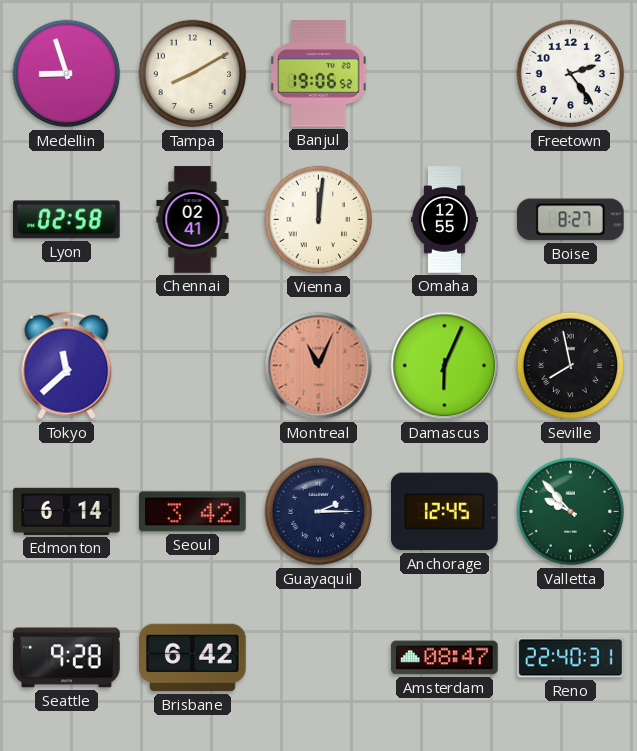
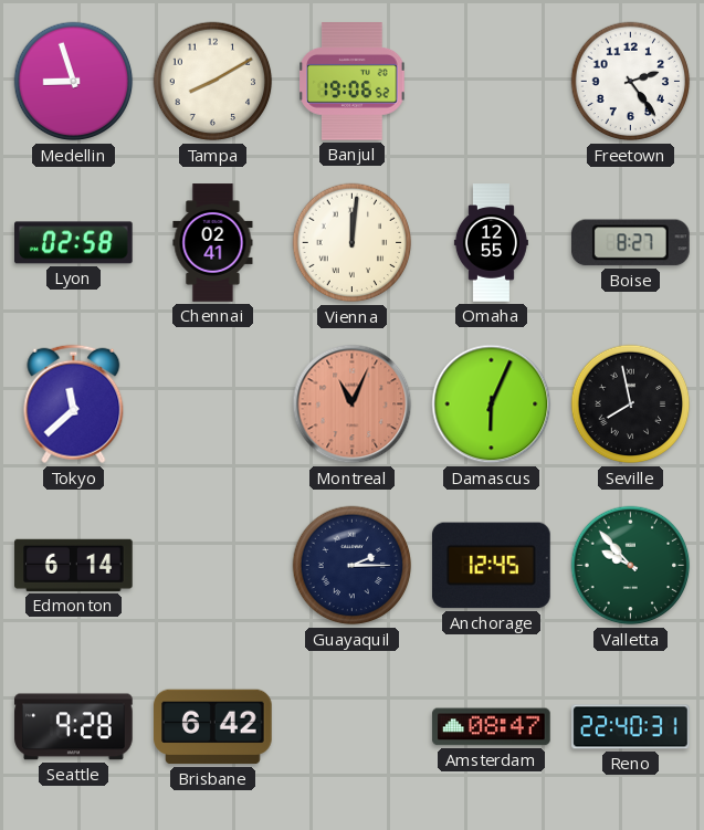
Seoul: 3:42 -> none
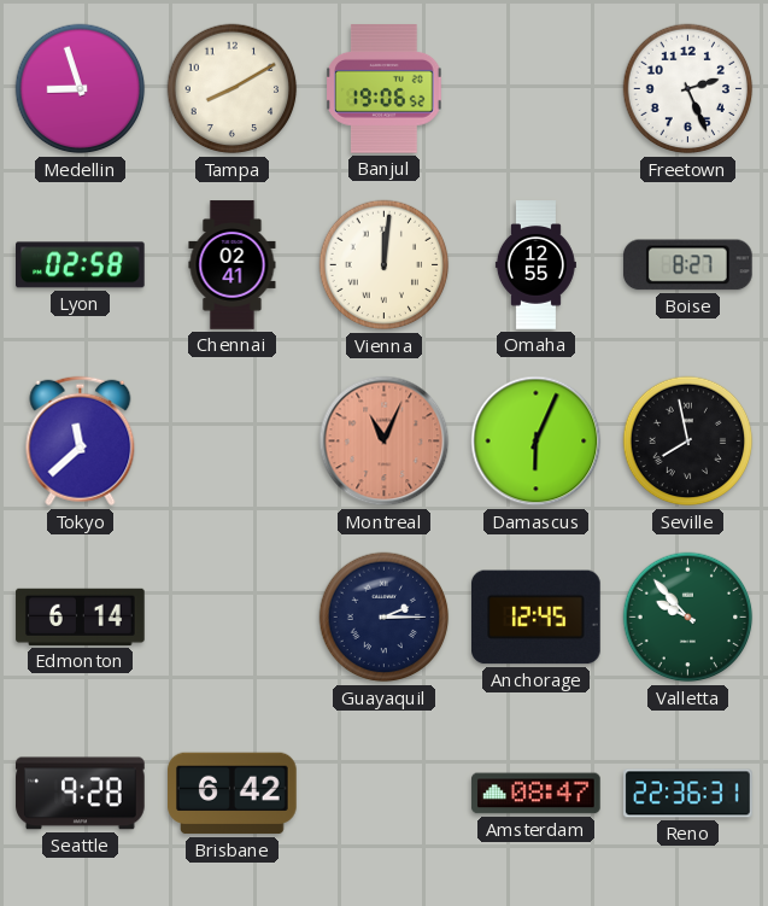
Freetown: 2:24 -> 2:26
Reno: 22:40 -> 22:36
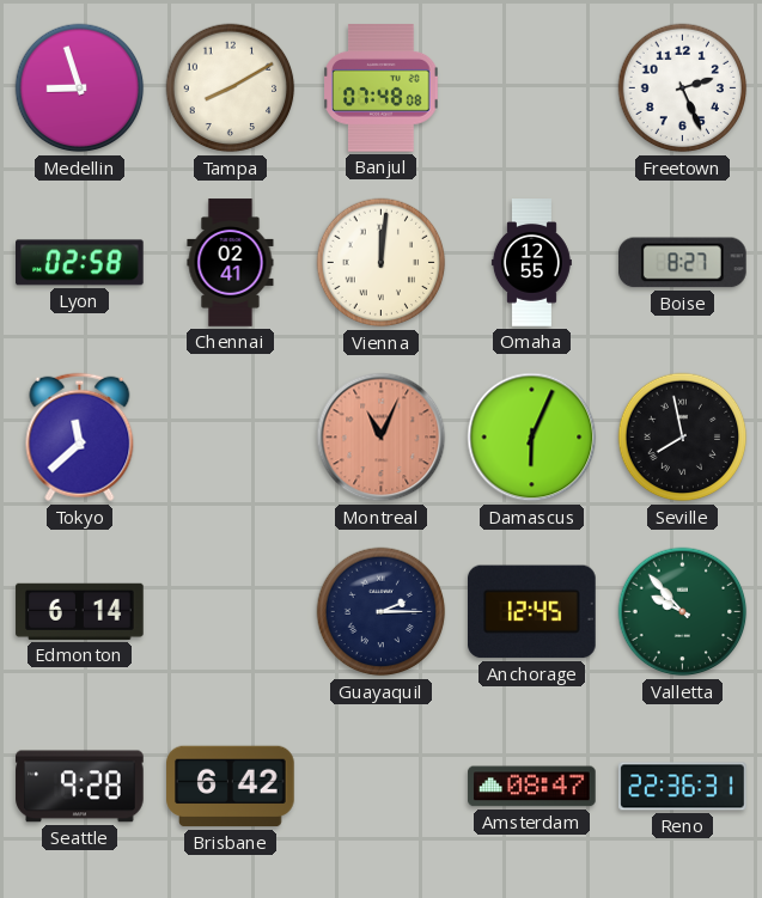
Banjul: 19:06 -> 07:48
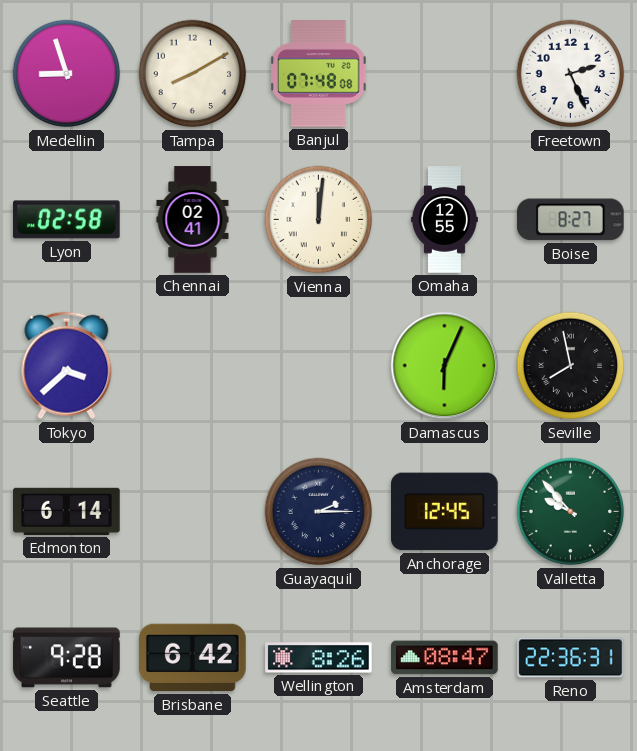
Tokyo: 11:38 -> 3:38
Montreal: 11:04 -> none
Wellington: none -> 8:26
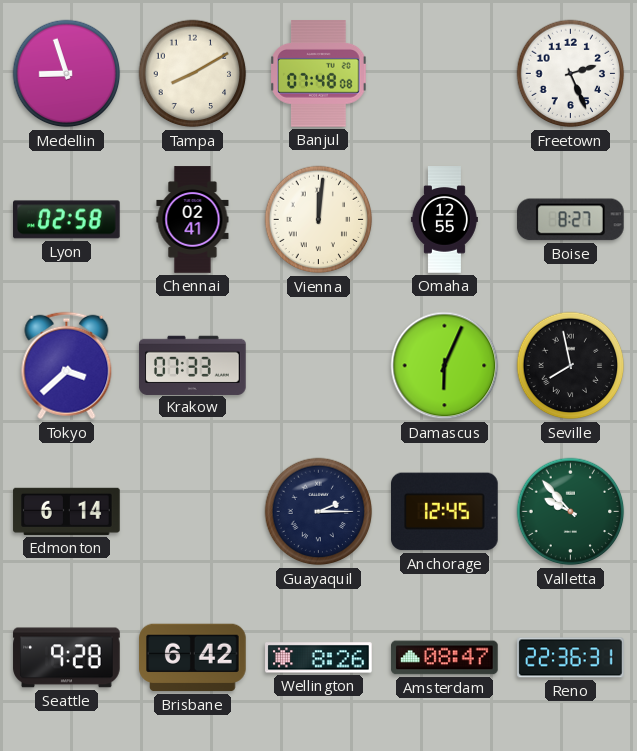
Krakow: none -> 07:33
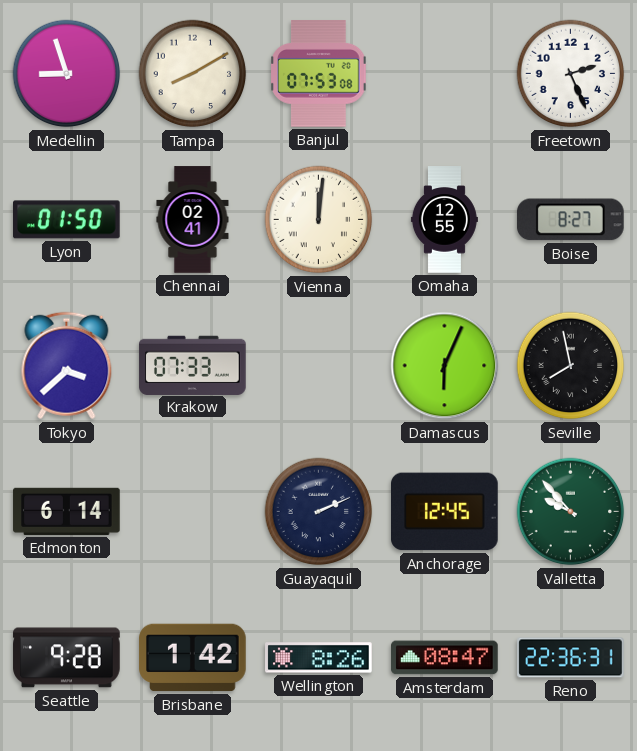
Banjul: 07:48 -> 07:53
Lyon: 02:58 -> 01:50
Guayaquil: 2:15 -> 2:11
Brisbane: 6:42 -> 1:42
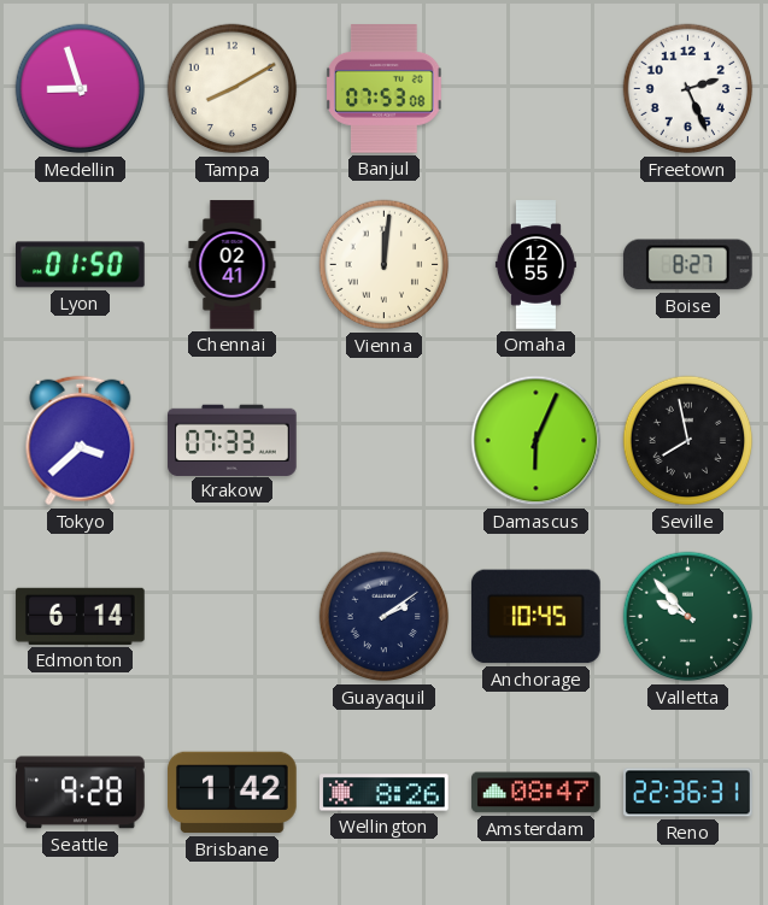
Guayaquil: 2:11 -> 2:09
Anchorage: 12:45 -> 10:45
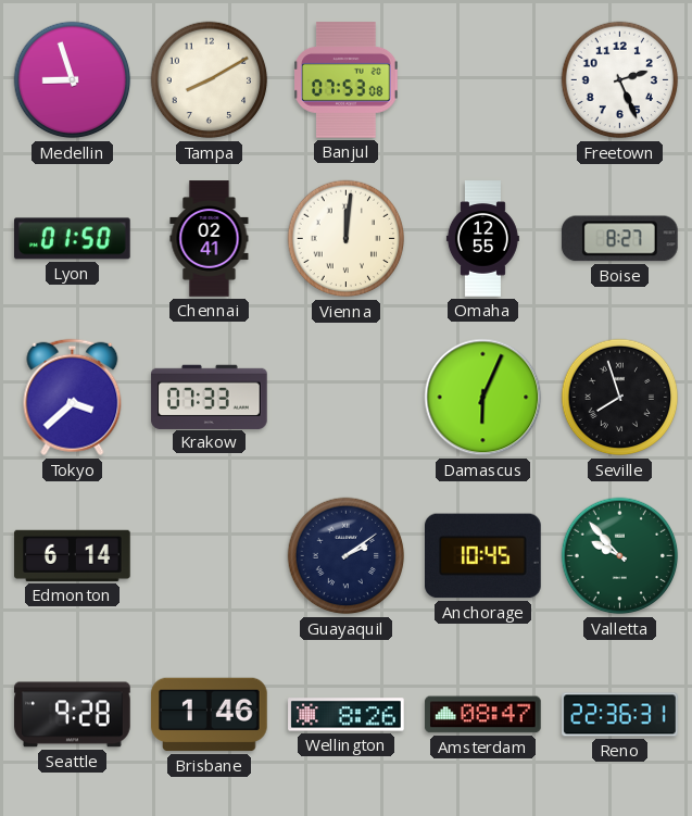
Seville: 7:58 -> 7:57
Brisbane: 1:42 -> 1:46
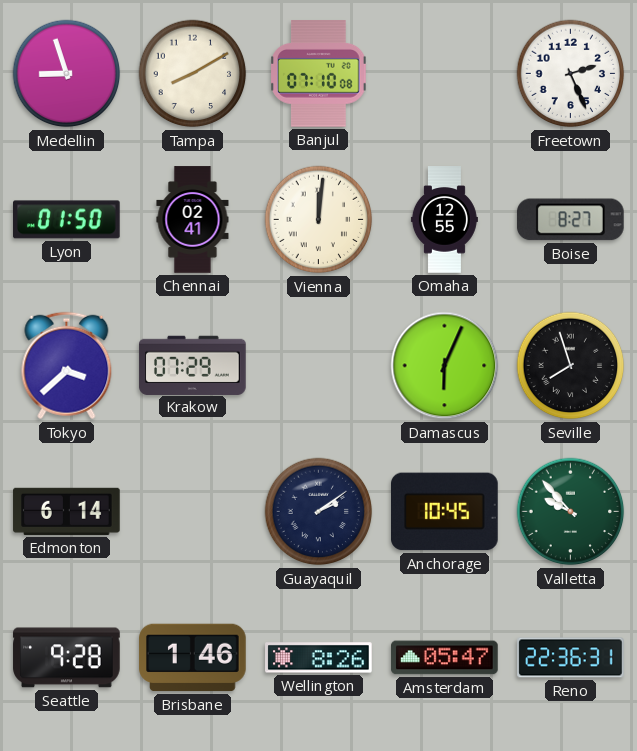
Banjul: 07:53 -> 07:10
Krakow: 07:33 -> 07:29
Amsterdam: 08:47 -> 05:47
